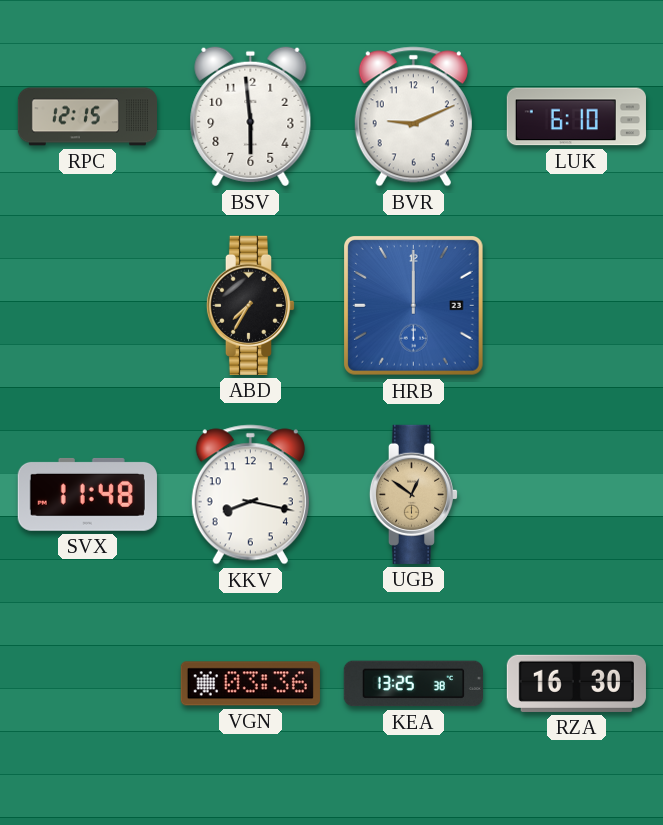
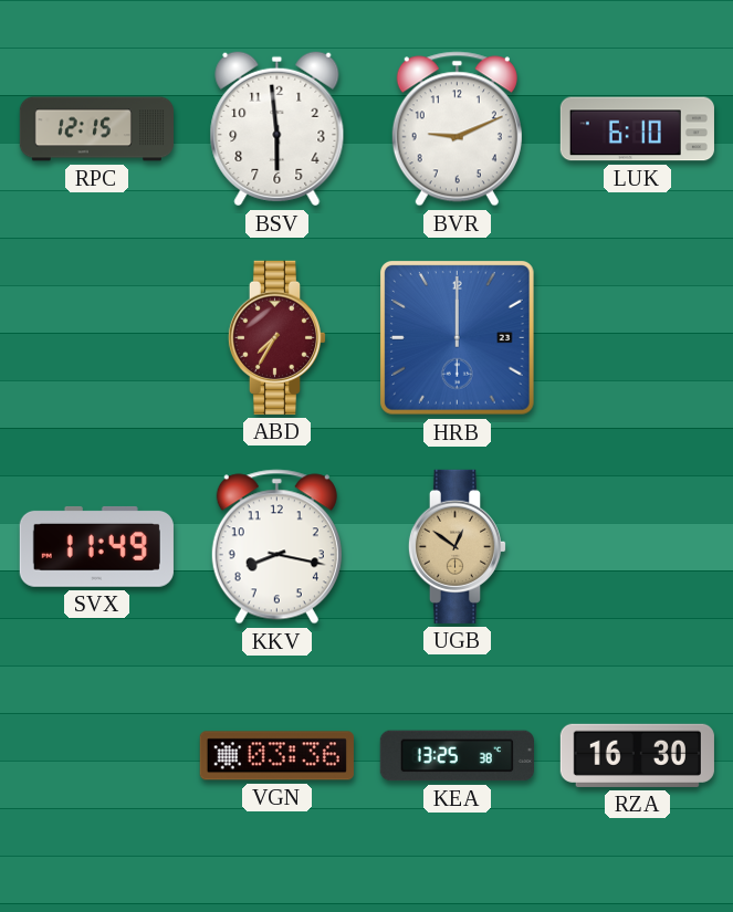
ABD dial: black -> burgundy
SVX: 11:48 -> 11:49
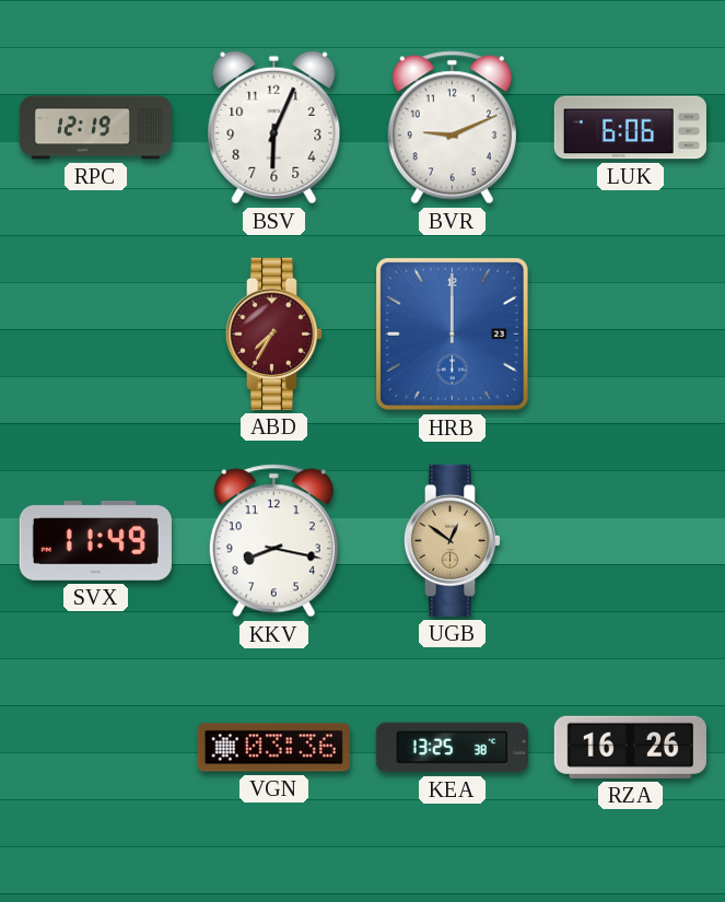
RPC: 12:15 -> 12:19
BSV: 5:59 -> 6:04
LUK: 6:10 -> 6:06
RZA: 16:30 -> 16:26
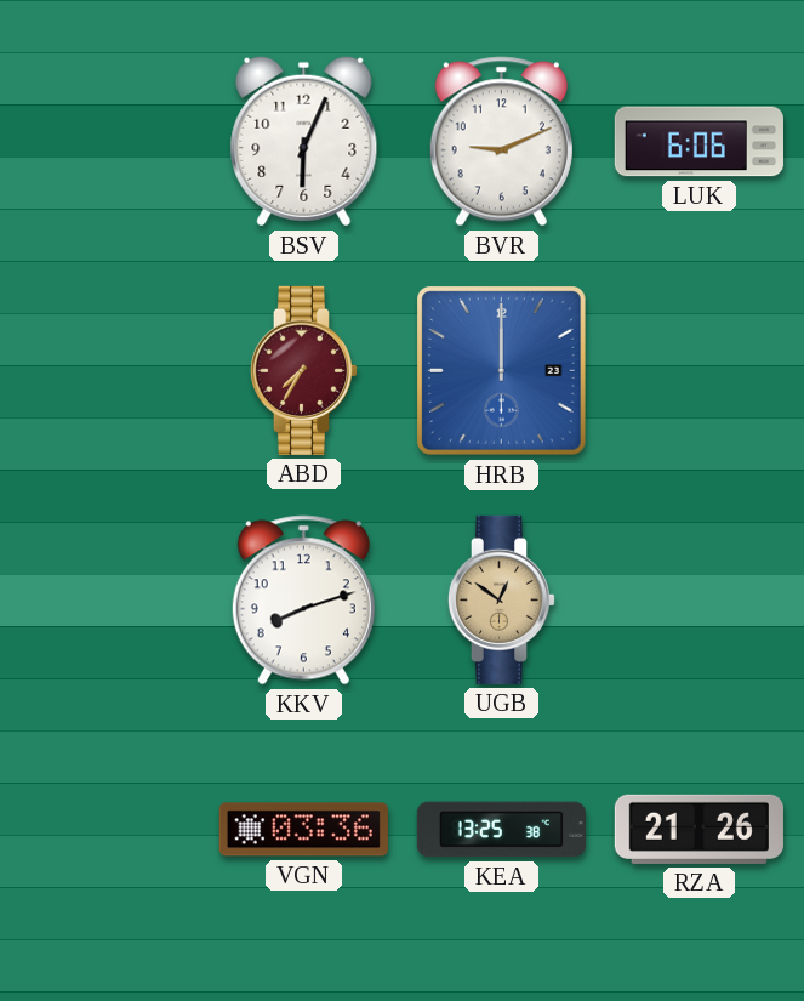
RPC: 12:19 -> none
SVX: 11:49 -> none
KKV: 8:17 -> 8:12
RZA: 16:26 -> 21:26
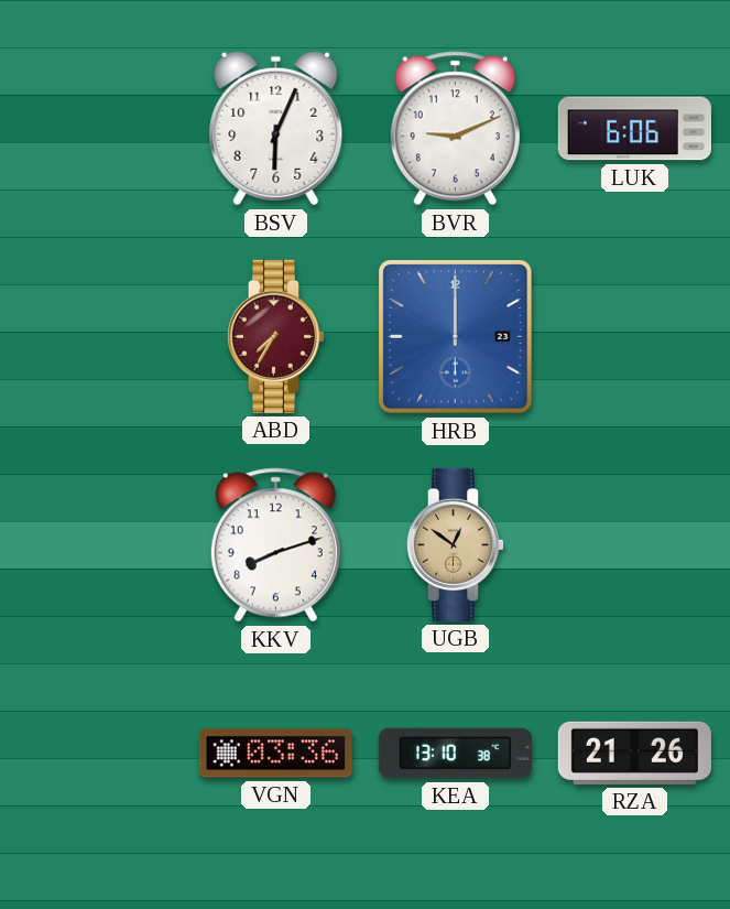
KEA: 13:25 -> 13:10
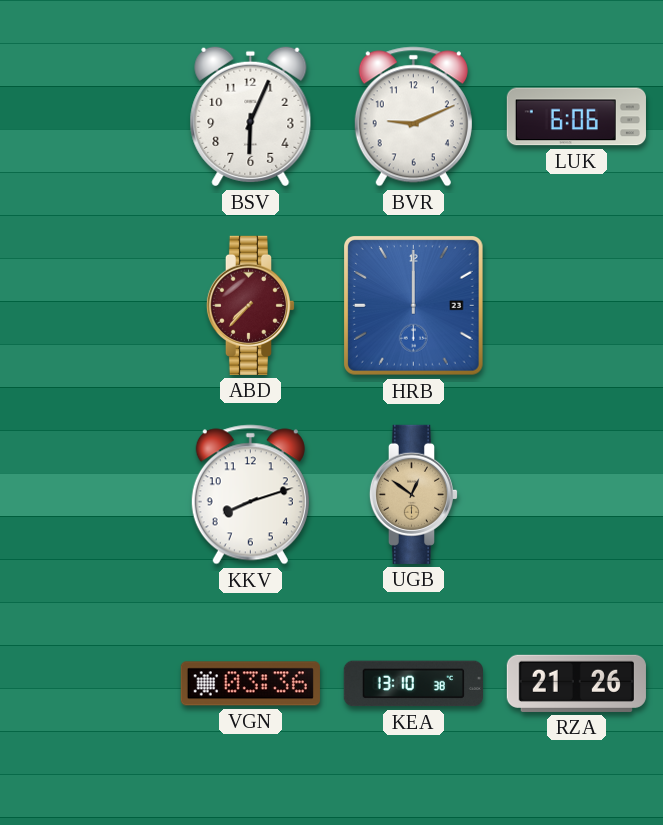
ABD: 7:35 -> 7:37
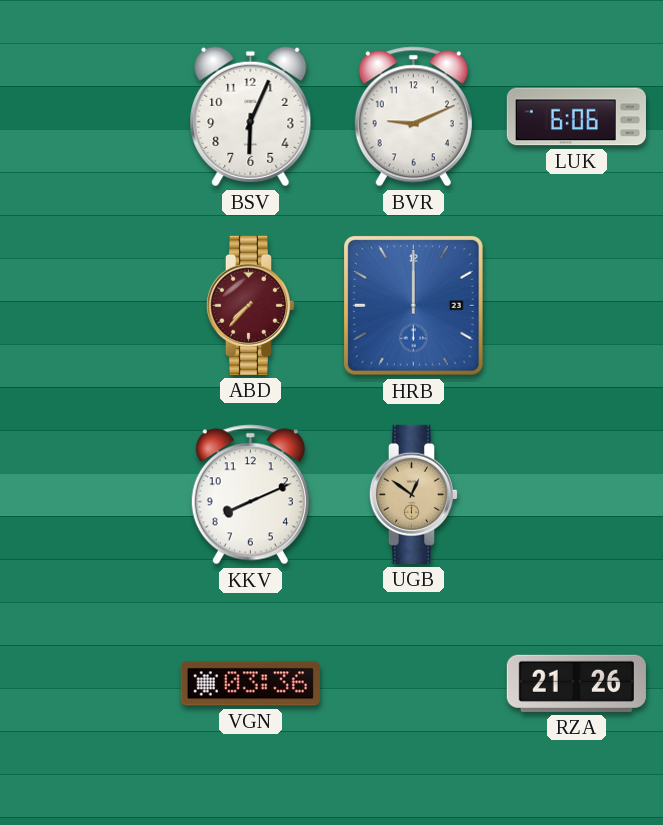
KKV: 8:12 -> 8:11
KEA: 13:10 -> none
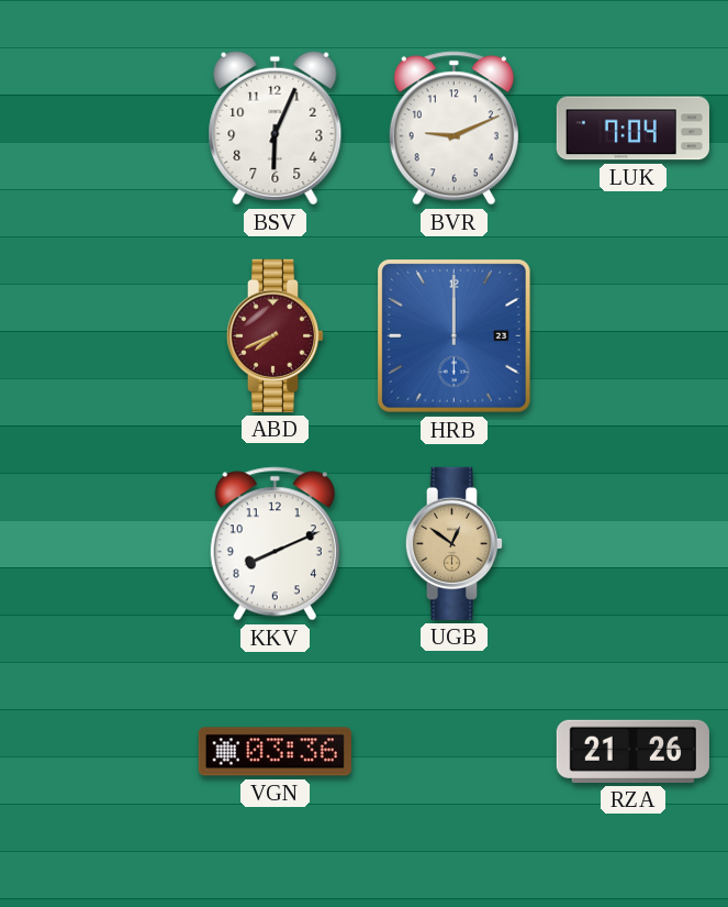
LUK: 6:06 -> 7:04
ABD: 7:37 -> 7:41
